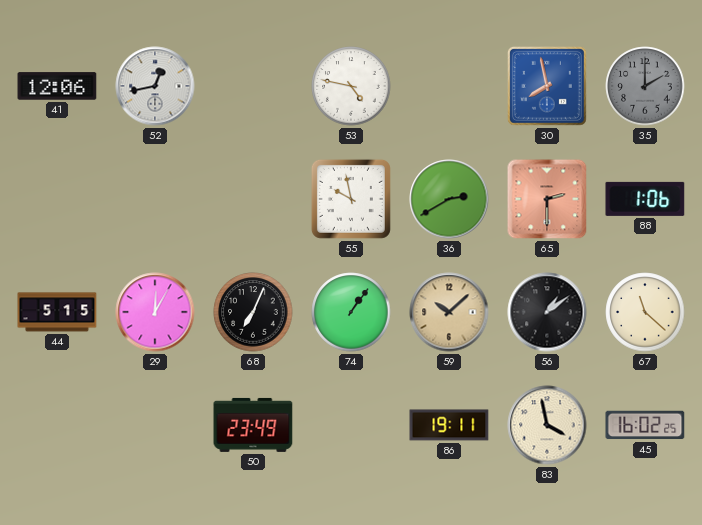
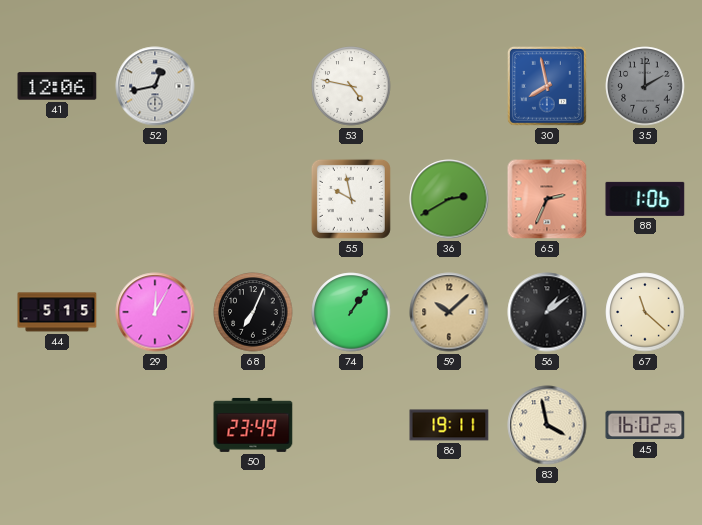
65: 2:30 -> 2:34
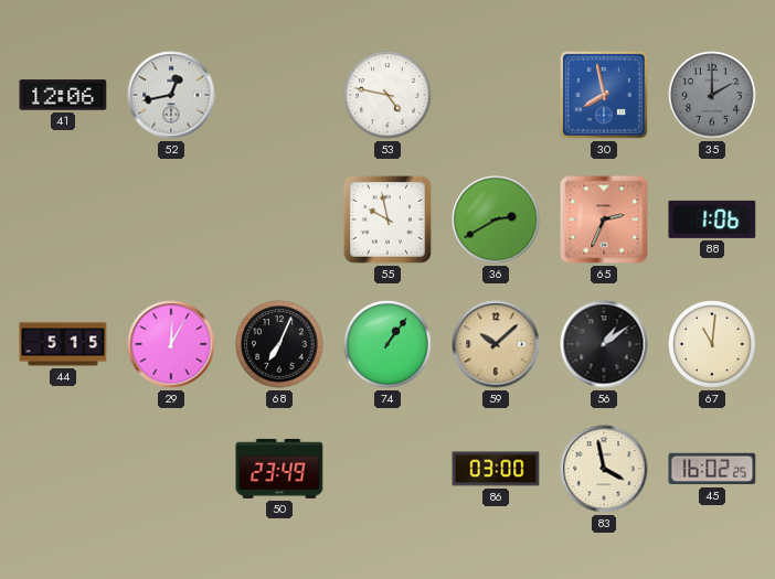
67: 11:22 -> 11:01
86: 19:11 -> 03:00
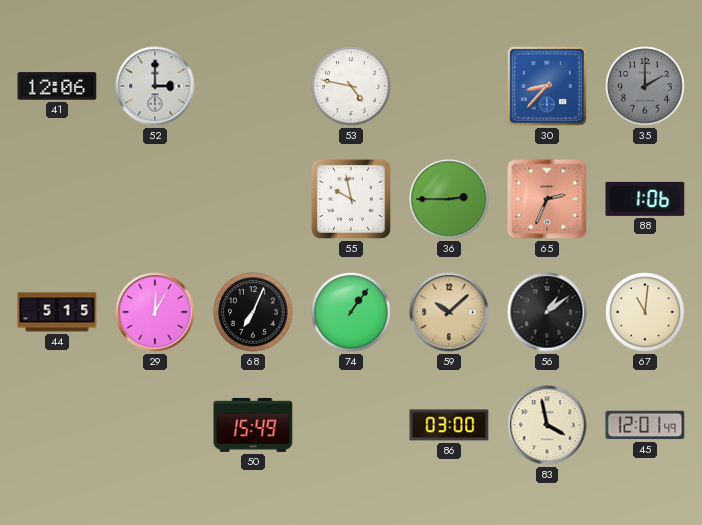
52: 12:43 -> 3:00
30: 7:58 -> 8:37
36: 2:40 -> 2:45
50: 23:49 -> 15:49
45: 16:02 -> 12:01
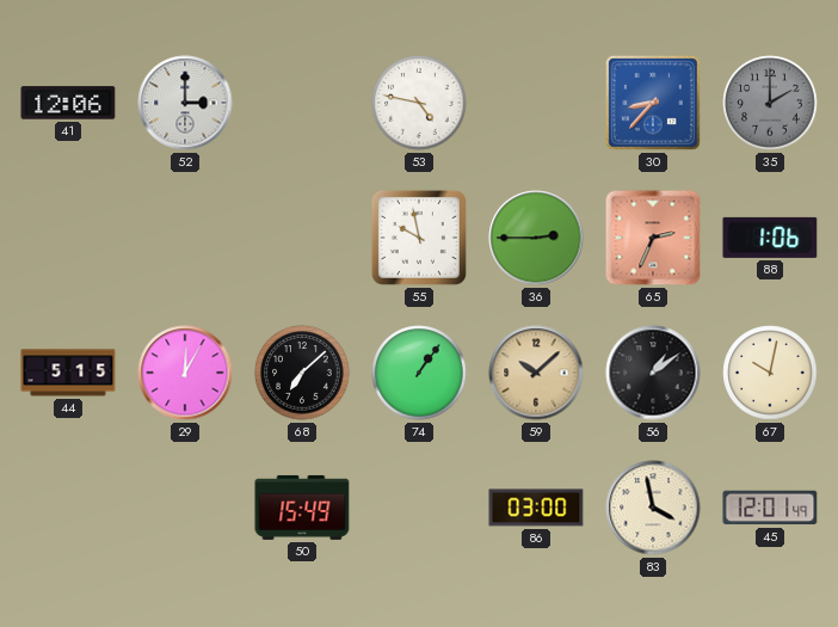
68: 7:04 -> 7:08
67: 11:01 -> 10:02
